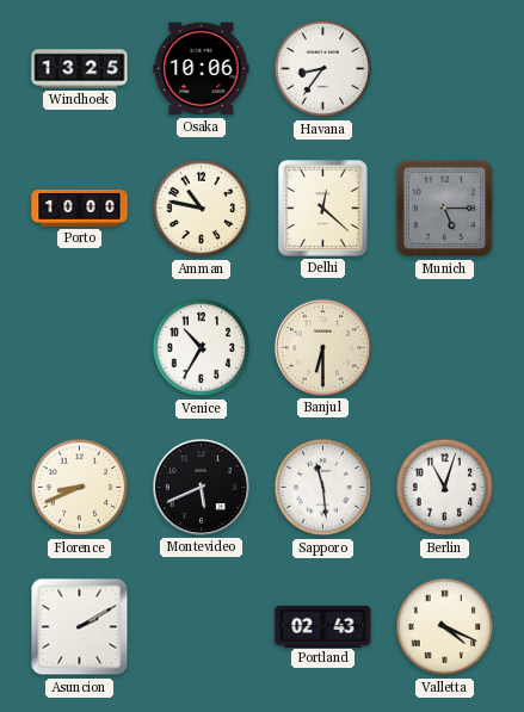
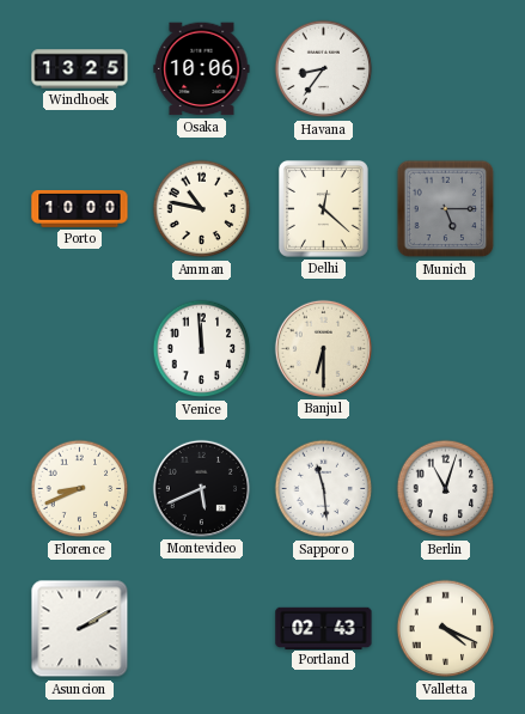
Venice: 10:35 -> 11:59
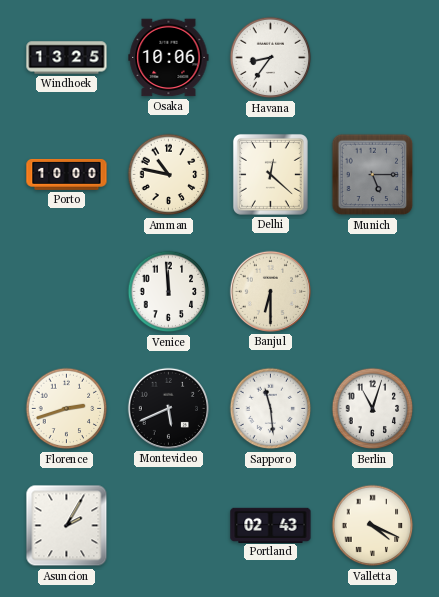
Florence: 8:41 -> 2:42
Asuncion: 2:10 -> 2:05
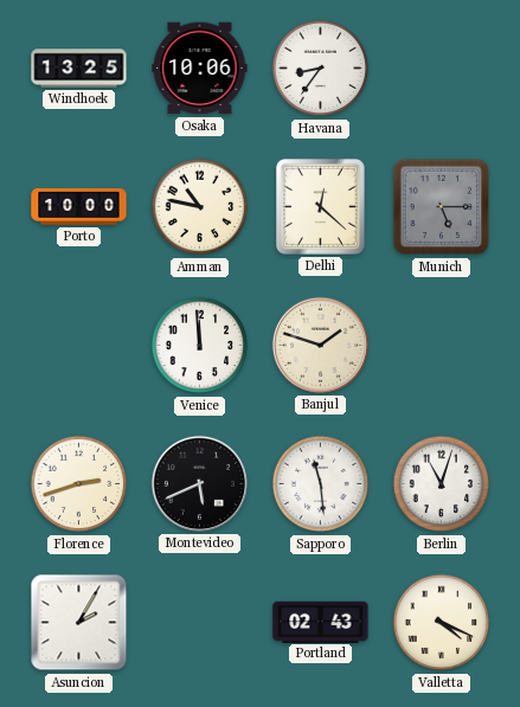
Banjul: 6:30 -> 1:48
